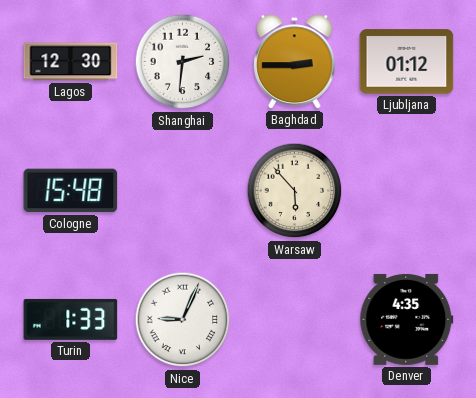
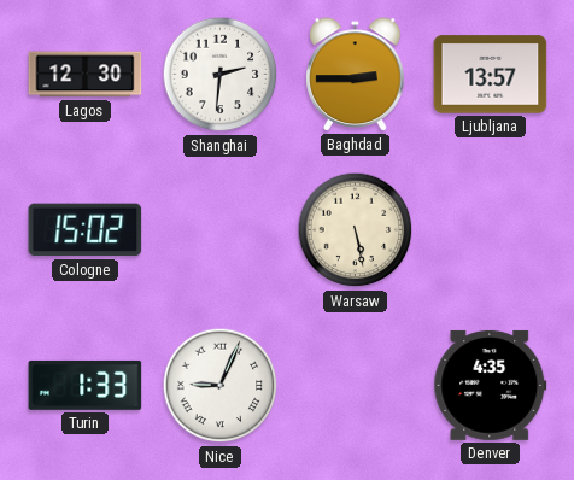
Ljubljana: 01:12 -> 13:57
Cologne: 15:48 -> 15:02
Warsaw: 5:53 -> 5:28
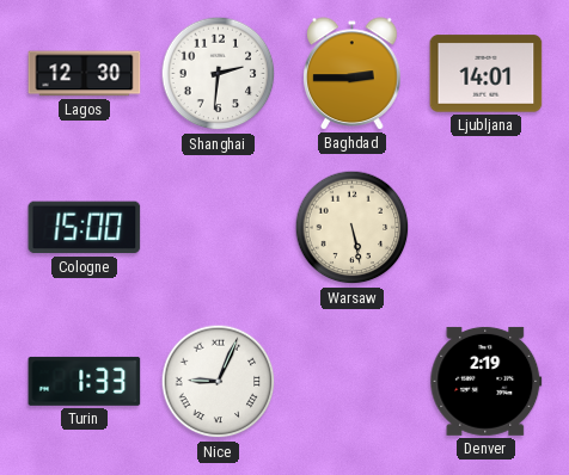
Ljubljana: 13:57 -> 14:01
Cologne: 15:02 -> 15:00
Denver: 4:35 -> 2:19
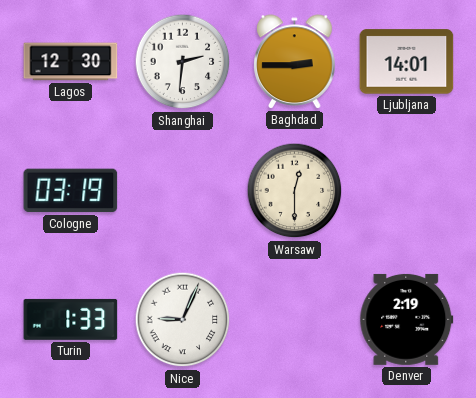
Cologne: 15:00 -> 03:19
Warsaw: 5:28 -> 12:30
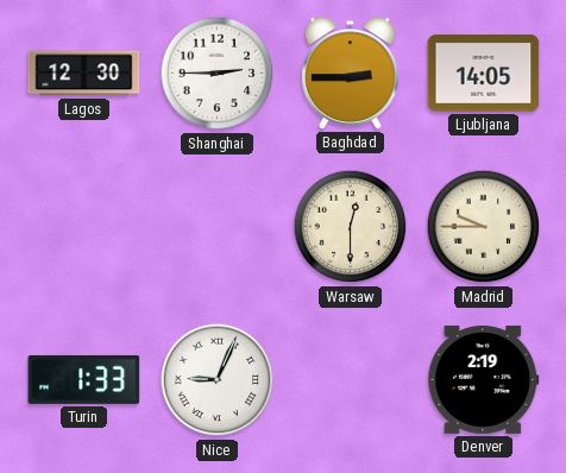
Shanghai: 2:31 -> 2:45
Ljubljana: 14:01 -> 14:05
Cologne: 03:19 -> none
Madrid: none -> 9:45
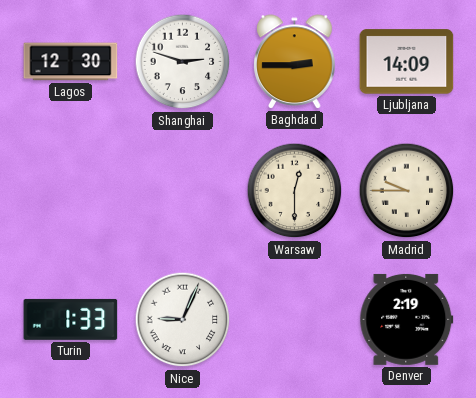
Shanghai: 2:45 -> 2:48
Ljubljana: 14:05 -> 14:09
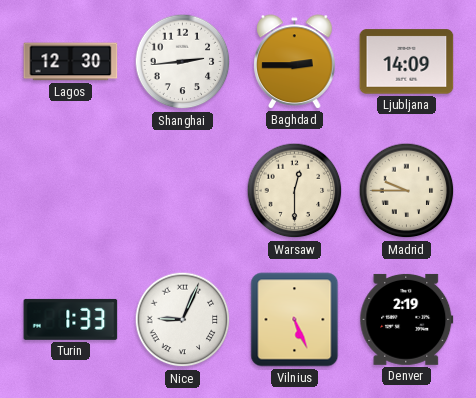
Shanghai: 2:48 -> 2:44
Vilnius: none -> 5:26
